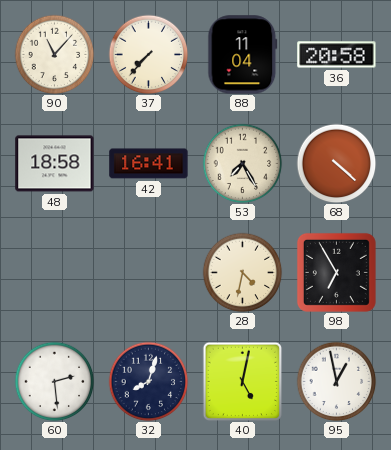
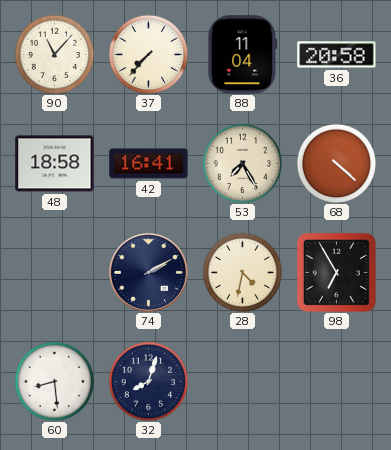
74: none -> 2:10
60: 2:29 -> 8:29
40: 5:02 -> none
95: 12:58 -> none
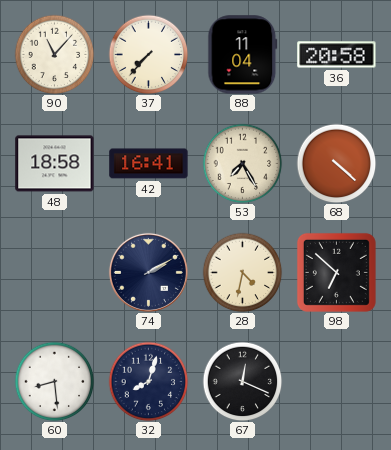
98: 6:55 -> 6:52
67: none -> 12:19
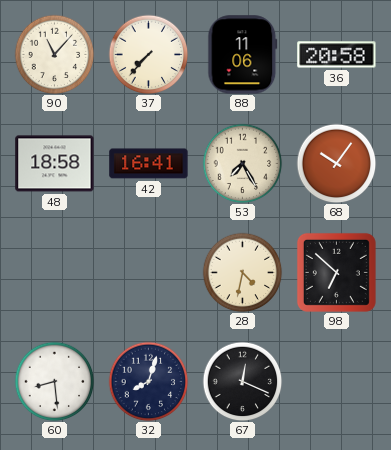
88: 11:04 -> 11:06
68: 4:22 -> 10:06
74: 2:10 -> none
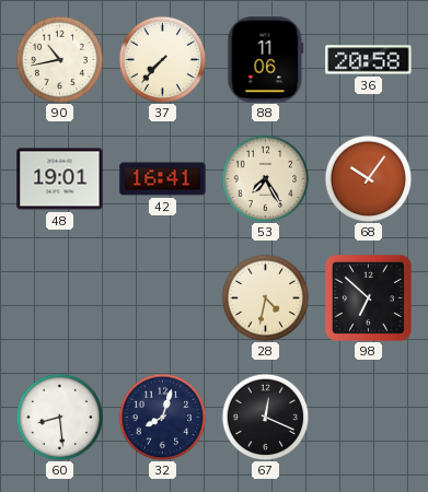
90: 11:07 -> 10:43
48: 18:58 -> 19:01
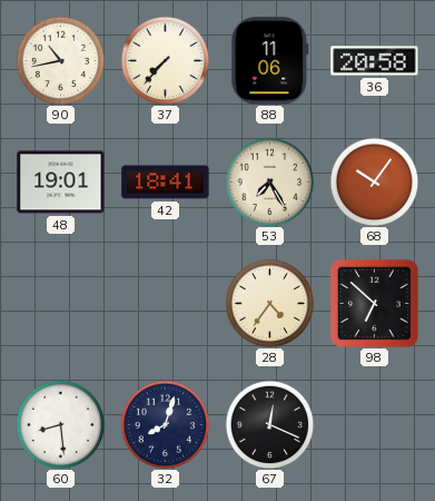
42: 16:41 -> 18:41
28: 4:32 -> 4:36
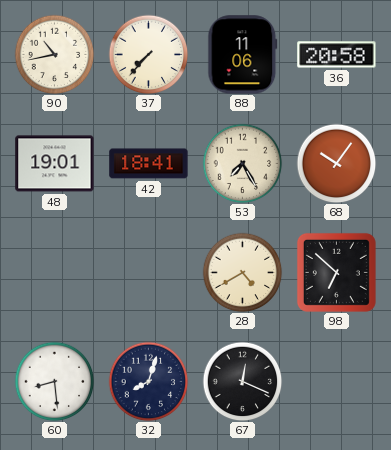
28: 4:36 -> 4:40
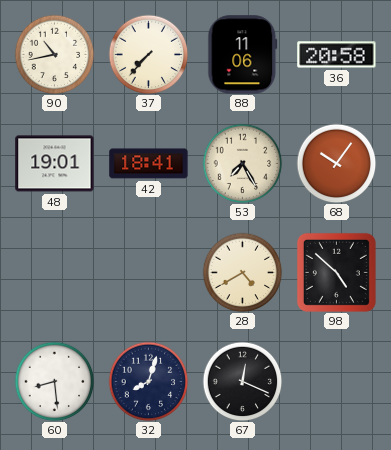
98: 6:52 -> 4:52
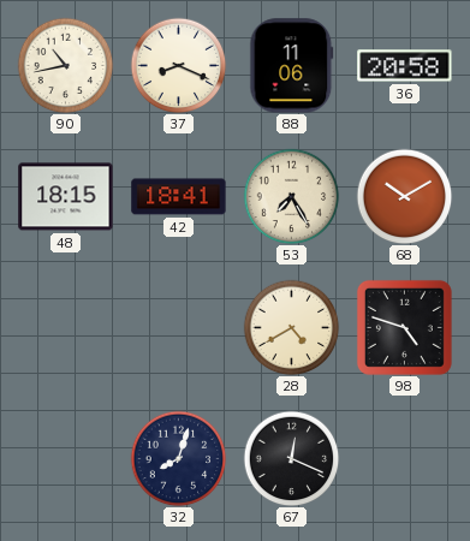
37: 7:37 -> 8:19
48: 19:01 -> 18:15
68: 10:06 -> 10:10
98: 4:52 -> 4:48
60: 8:29 -> none
